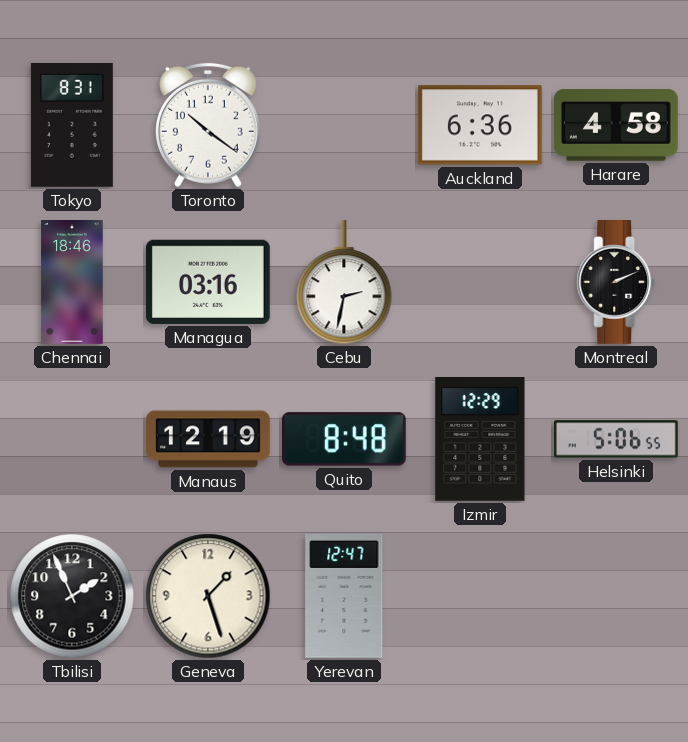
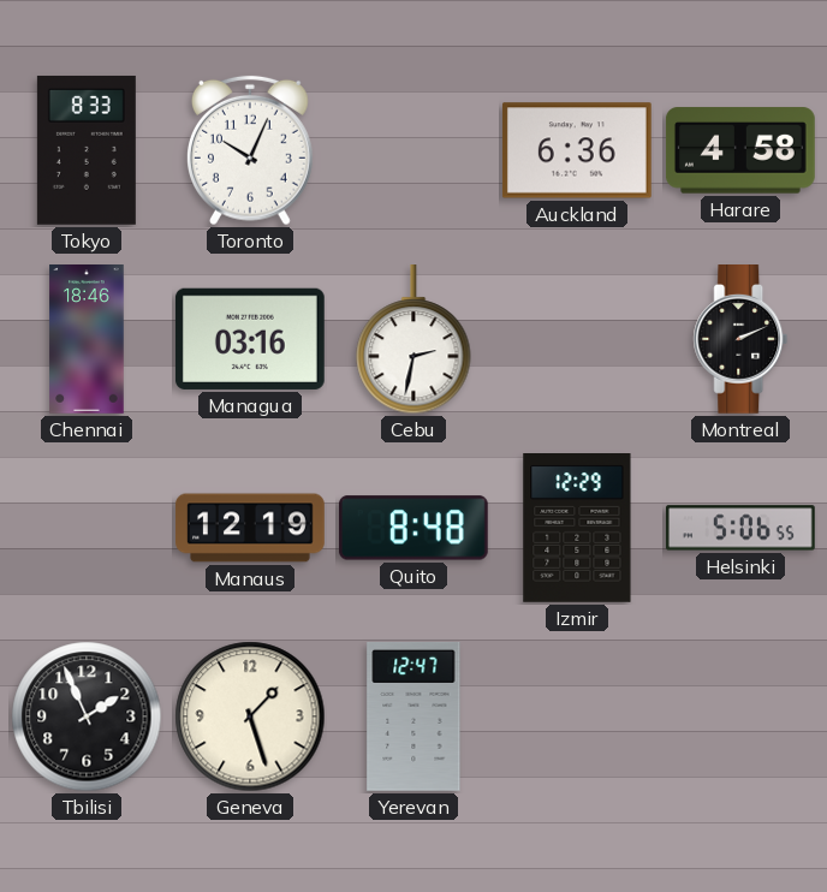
Tokyo: 8:31 -> 8:33
Toronto: 10:21 -> 10:04
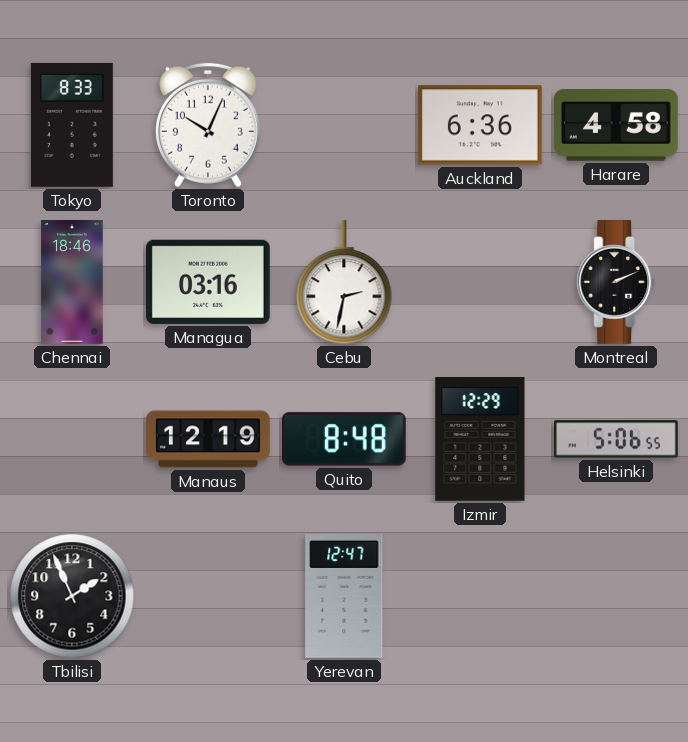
Geneva: 1:27 -> none
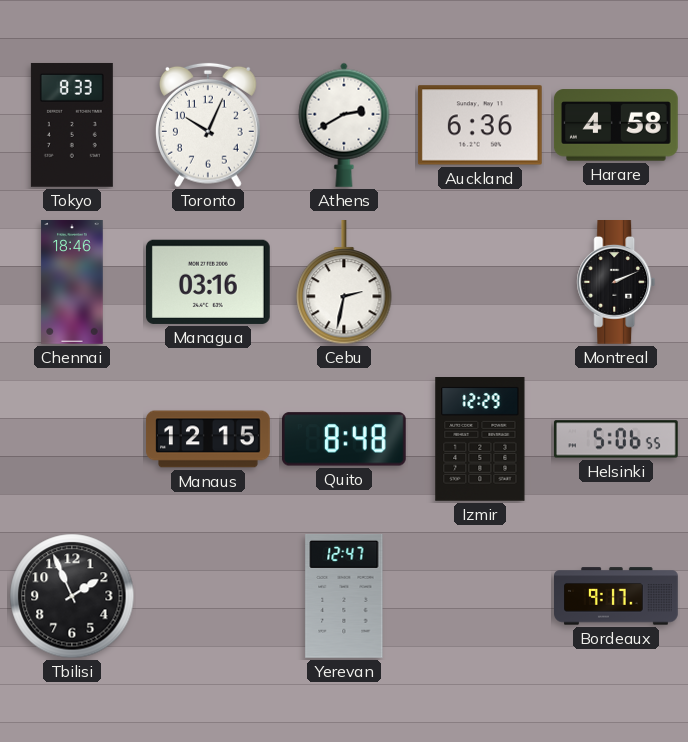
Athens: none -> 2:40
Manaus: 12:19 -> 12:15
Bordeaux: none -> 9:17
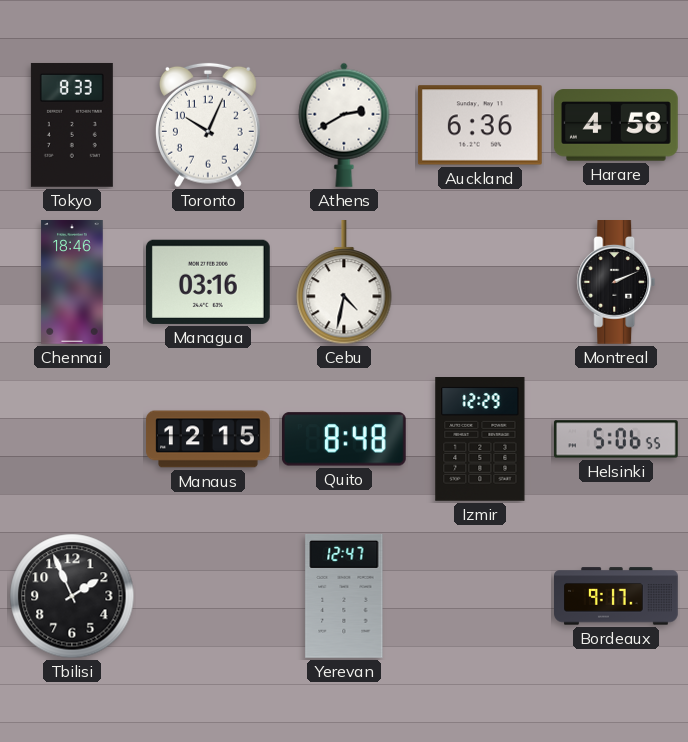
Cebu: 2:32 -> 4:32
